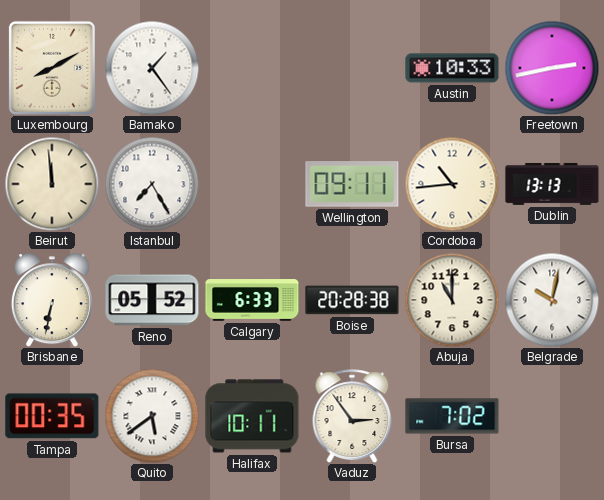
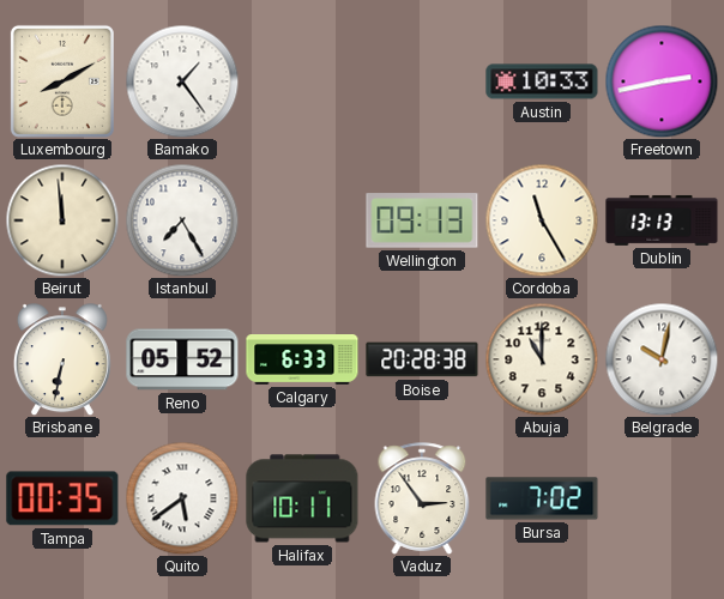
Wellington: 09:11 -> 09:13
Cordoba: 10:44 -> 11:25
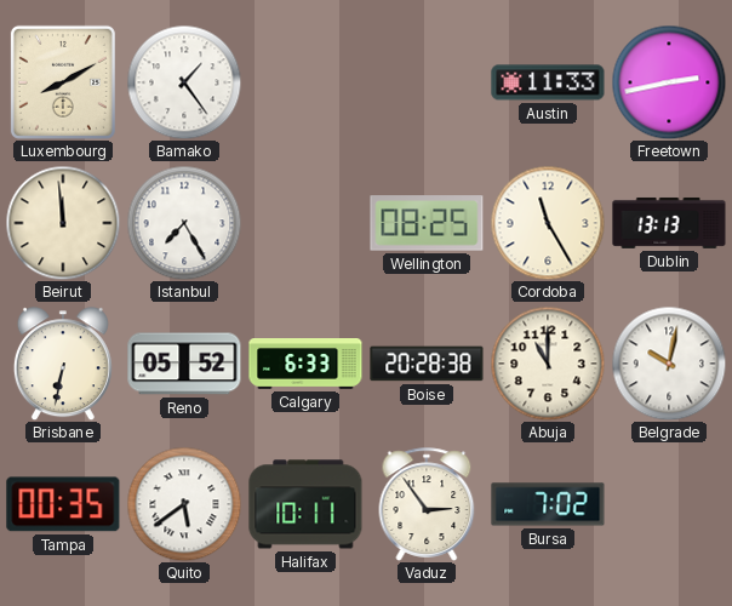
Austin: 10:33 -> 11:33
Wellington: 09:13 -> 08:25
